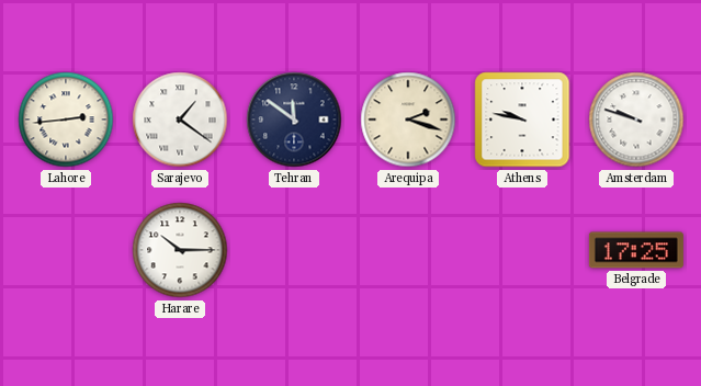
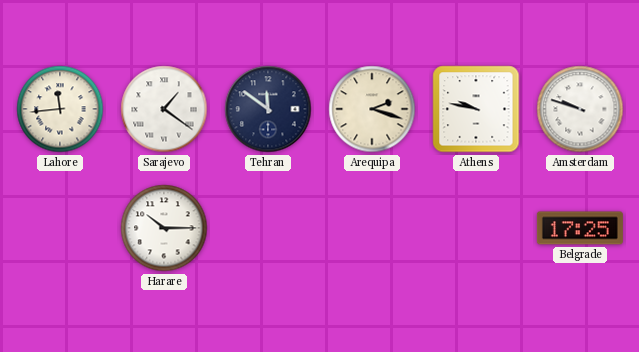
Lahore: 2:44 -> 11:44
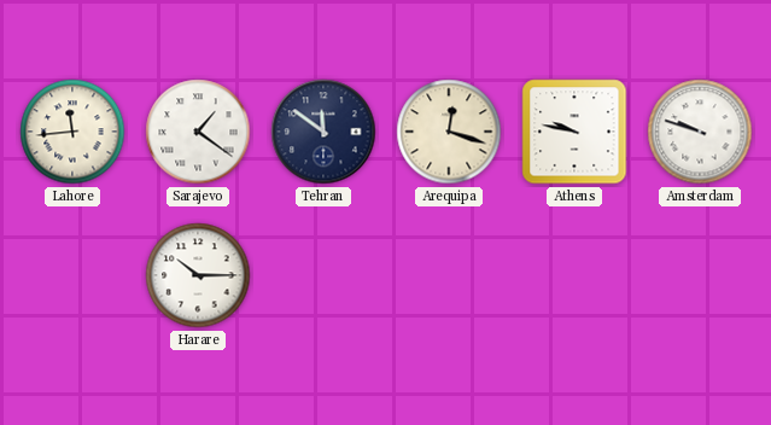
Arequipa: 2:18 -> 12:18
Belgrade: 17:25 -> none
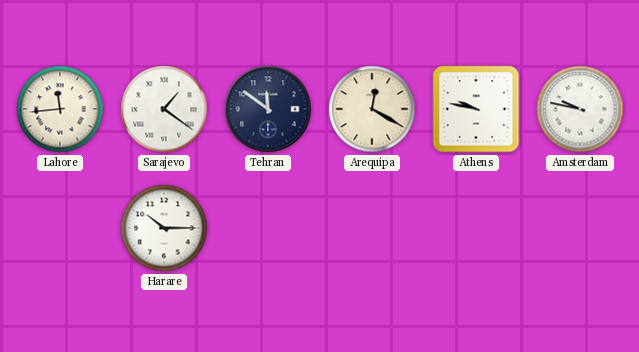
Arequipa: 12:18 -> 12:20
Amsterdam: 9:48 -> 9:47
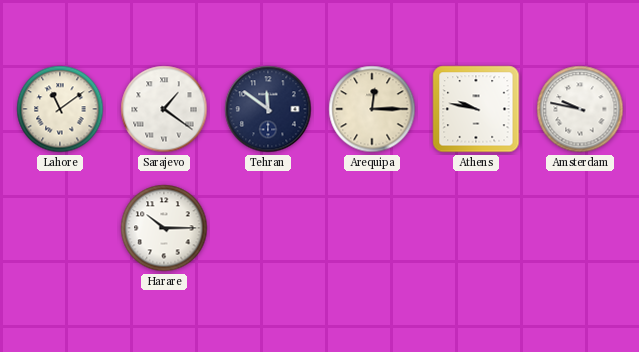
Lahore: 11:44 -> 11:09
Arequipa: 12:20 -> 12:15
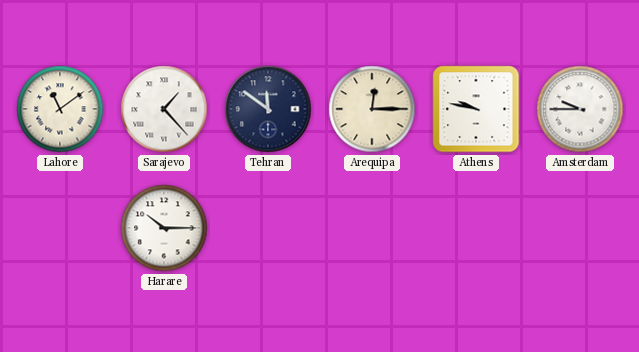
Sarajevo: 1:21 -> 1:23
Amsterdam: 9:47 -> 9:45
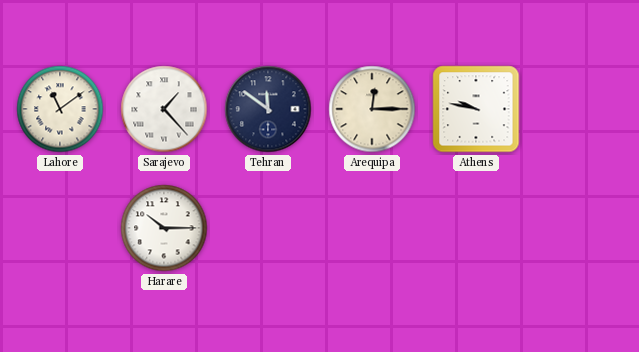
Amsterdam: 9:45 -> none
